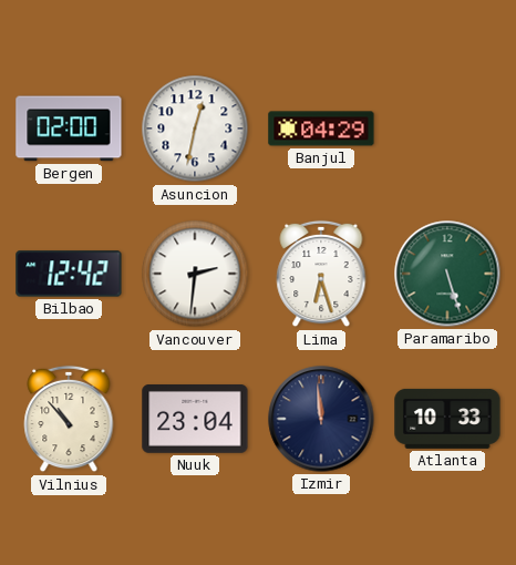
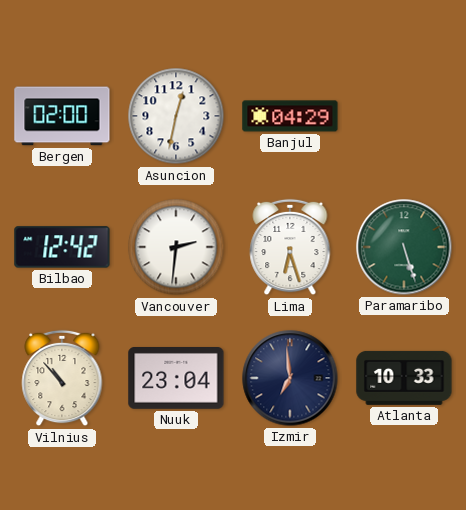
Izmir: 11:59 -> 6:59
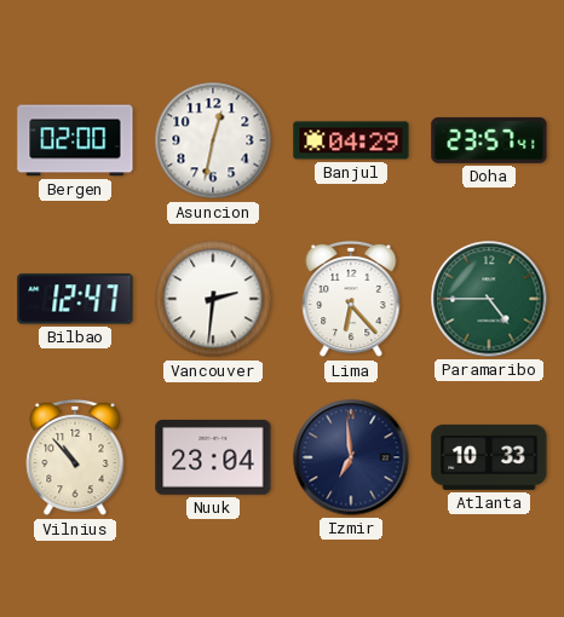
Doha: none -> 23:57
Bilbao: 12:42 -> 12:47
Lima: 6:27 -> 6:23
Paramaribo: 5:27 -> 4:45
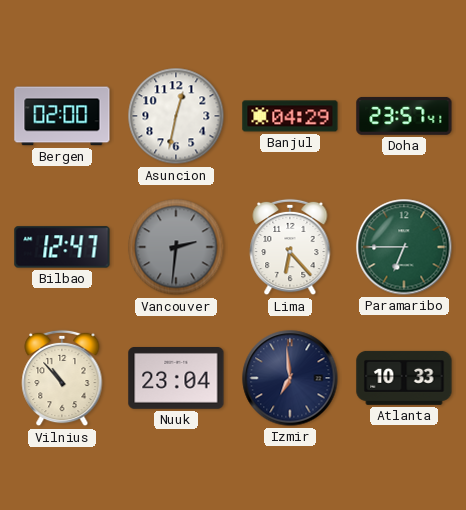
Vancouver dial: white -> grey
Paramaribo: 4:45 -> 6:45
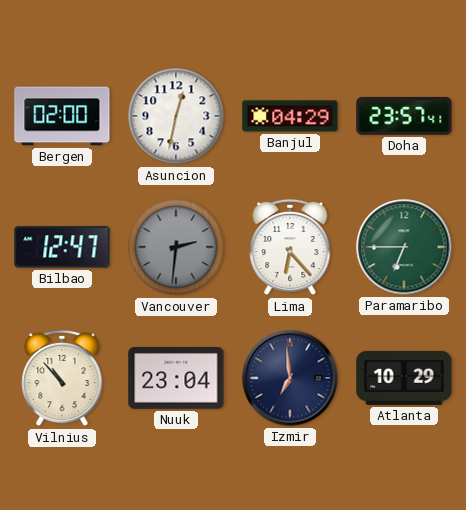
Atlanta: 10:33 -> 10:29
